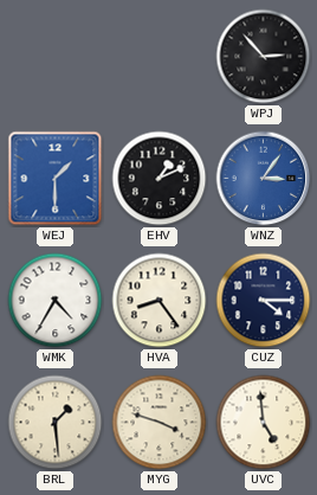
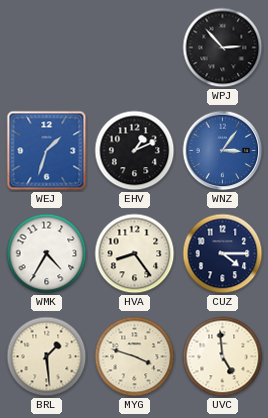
WEJ: 1:30 -> 1:33
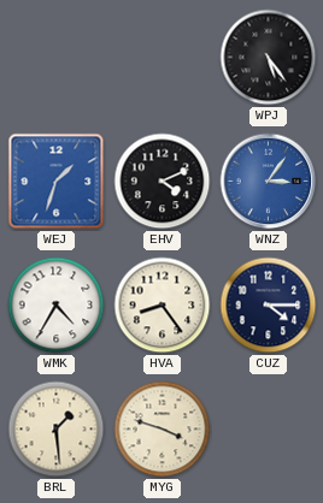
WPJ: 2:53 -> 5:24
EHV: 1:11 -> 4:11
UVC: 4:59 -> none
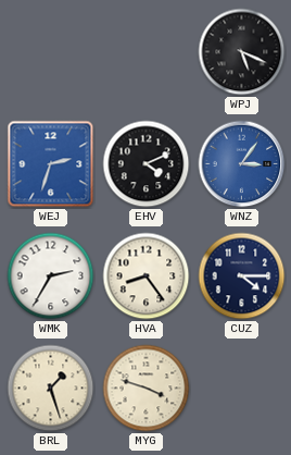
WPJ: 5:24 -> 5:19
WEJ: 1:33 -> 2:33
WMK: 4:35 -> 2:35
BRL: 1:29 -> 1:27
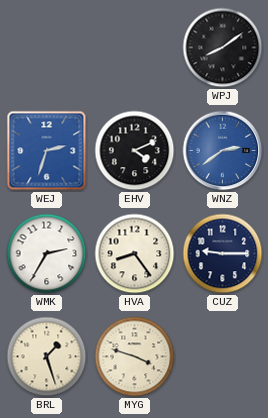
WPJ: 5:19 -> 8:09
WNZ: 3:06 -> 2:39
CUZ: 4:15 -> 9:15
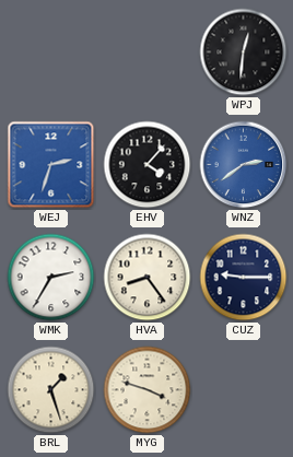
WPJ: 8:09 -> 12:31
EHV: 4:11 -> 4:07
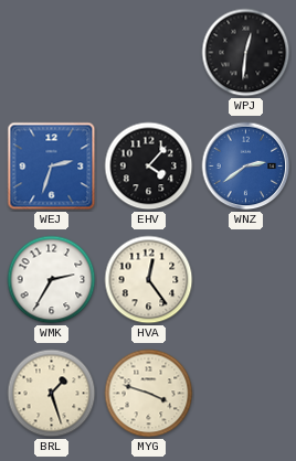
HVA: 8:24 -> 12:24
CUZ: 9:15 -> none
